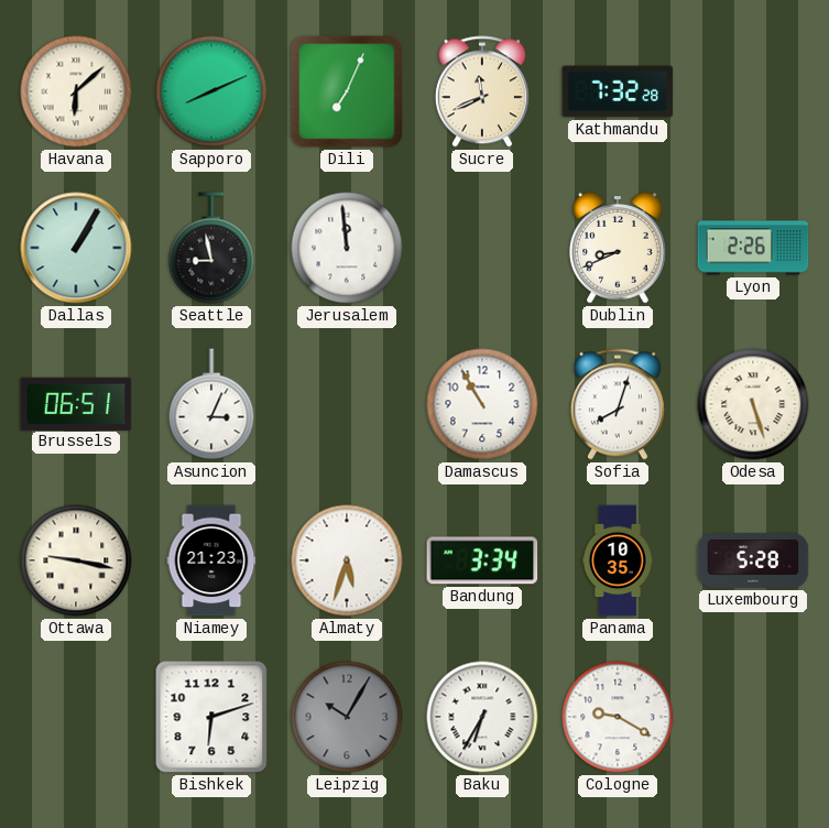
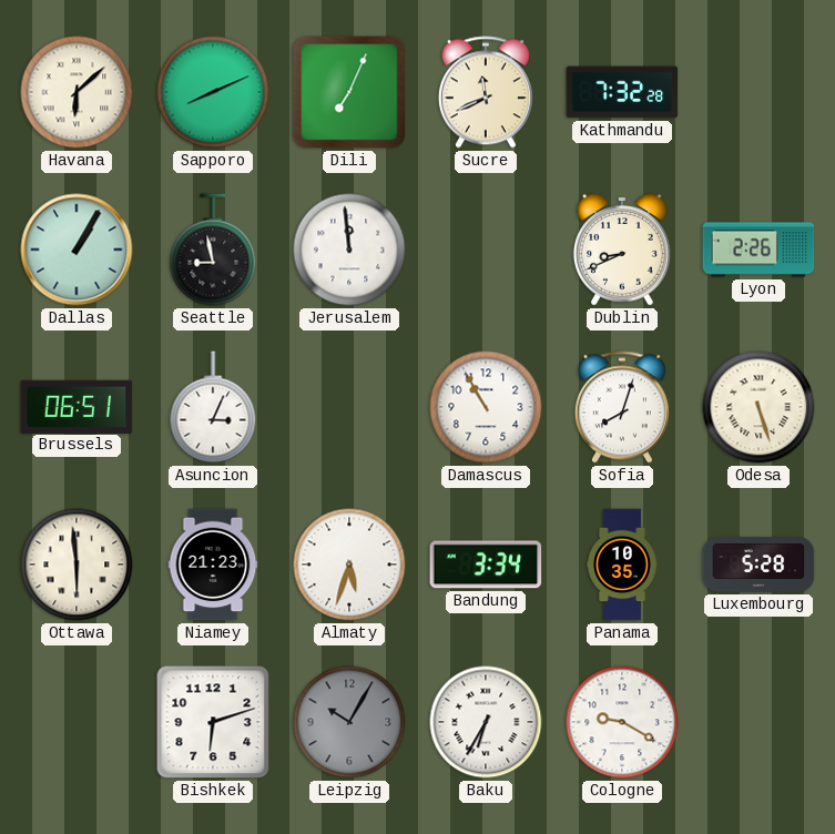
Ottawa: 9:17 -> 5:59
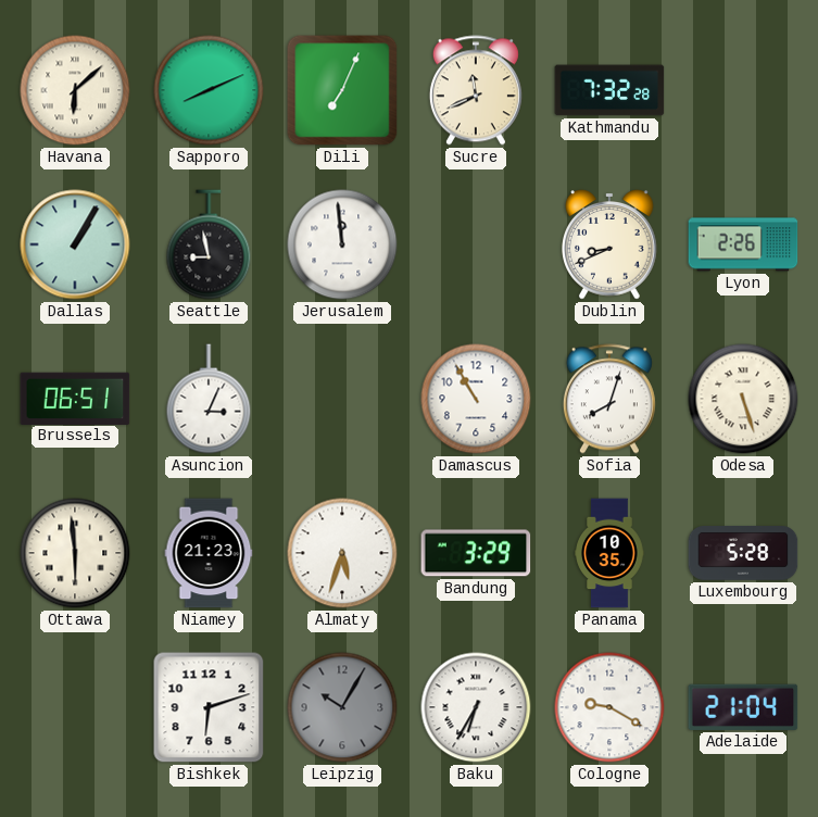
Bandung: 3:34 -> 3:29
Adelaide: none -> 21:04
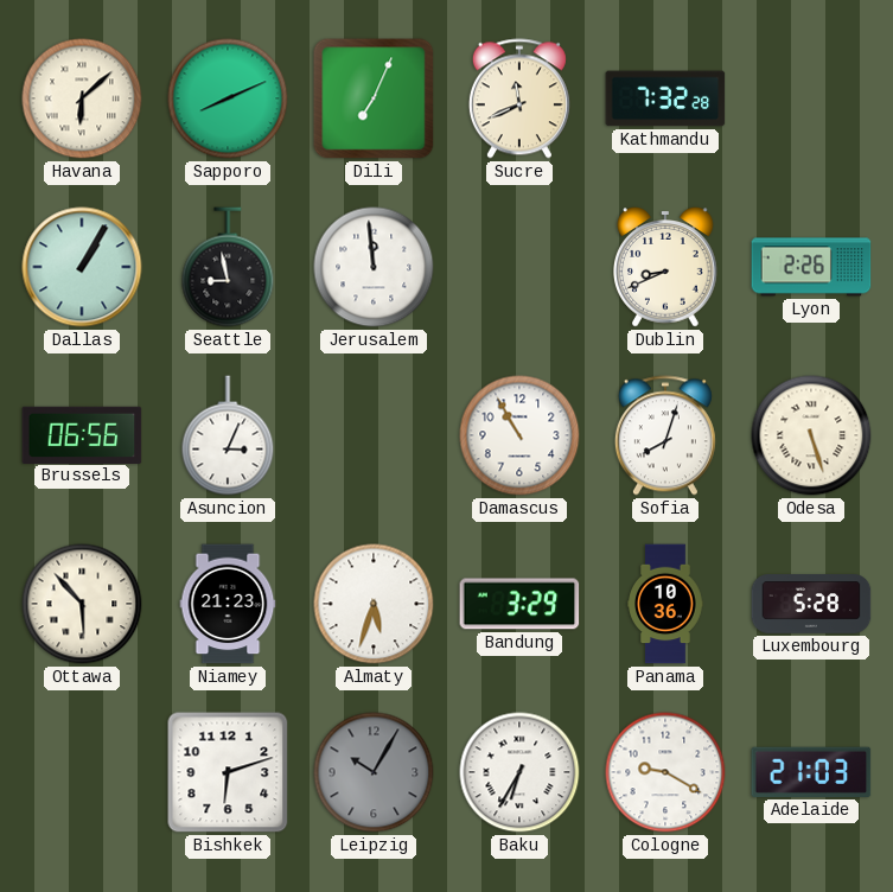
Brussels: 06:51 -> 06:56
Ottawa: 5:59 -> 5:53
Panama: 10:35 -> 10:36
Adelaide: 21:04 -> 21:03
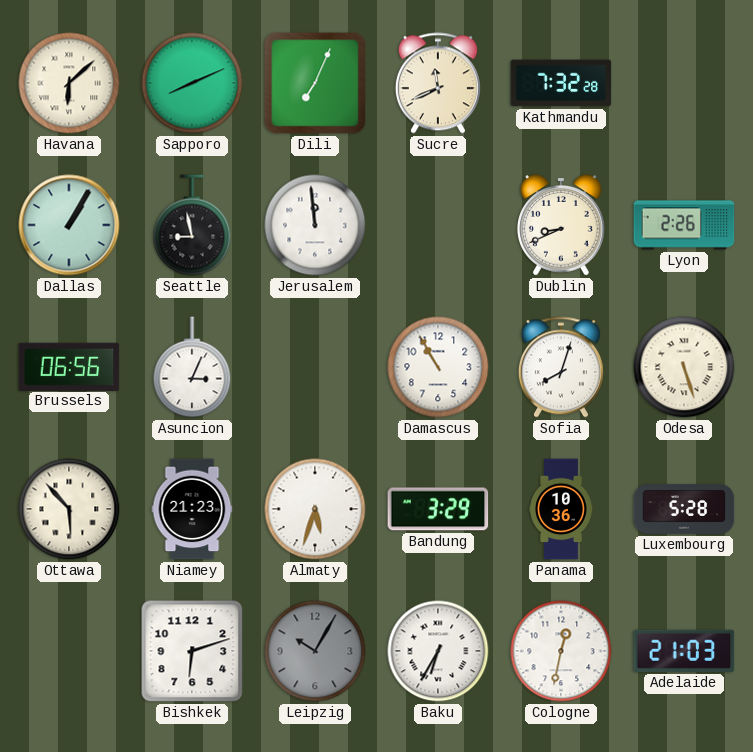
Cologne: 9:20 -> 12:32
